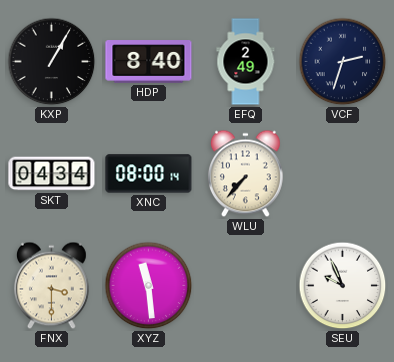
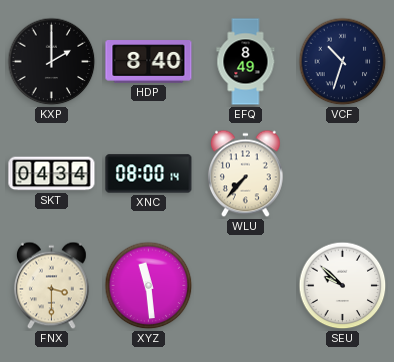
KXP: 1:05 -> 2:00
EFQ: 2:49 -> 8:49
VCF: 2:33 -> 10:33
SEU: 9:56 -> 9:52
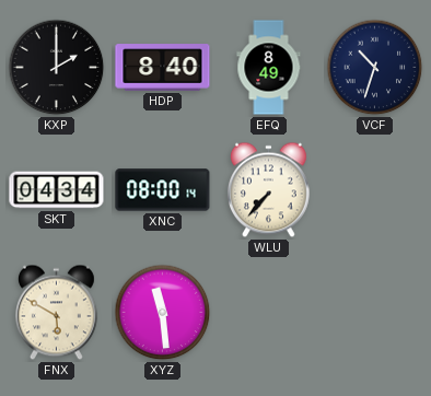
FNX: 3:30 -> 5:50
SEU: 9:52 -> none
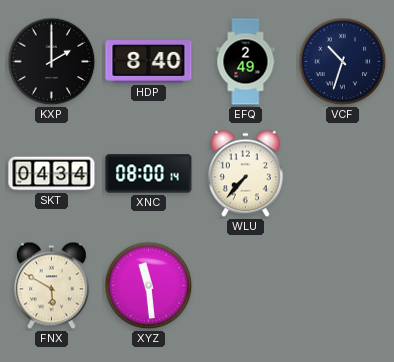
EFQ: 8:49 -> 2:49
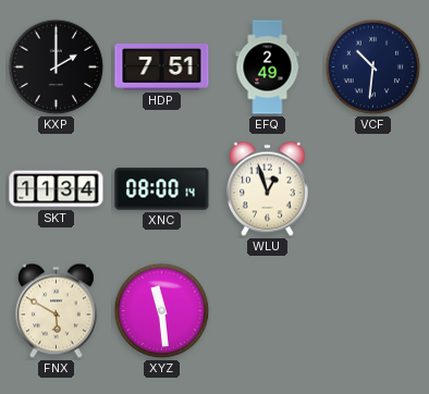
HDP: 8:40 -> 7:51
VCF: 10:33 -> 10:31
SKT: 04:34 -> 11:34
WLU: 7:37 -> 12:57
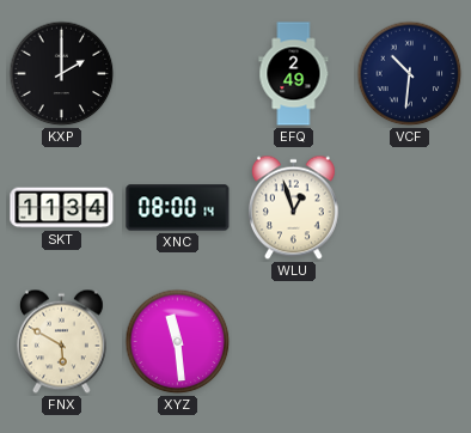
HDP: 7:51 -> none
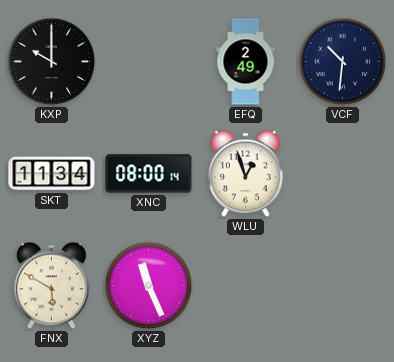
KXP: 2:00 -> 10:00
XYZ: 11:29 -> 11:26
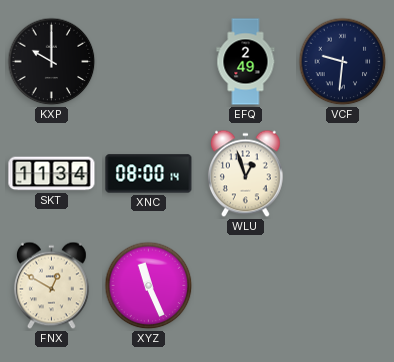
VCF: 10:31 -> 9:31
FNX: 5:50 -> 12:50
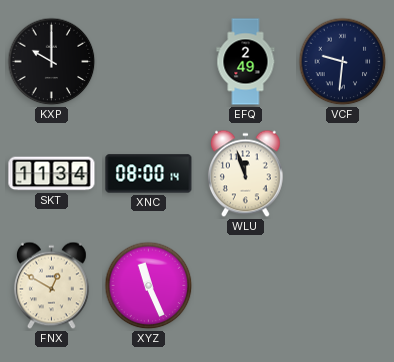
WLU: 12:57 -> 11:57
